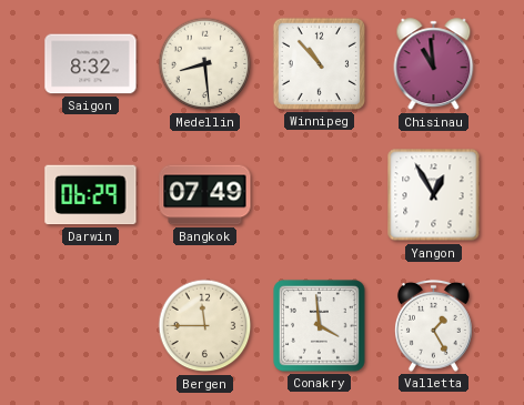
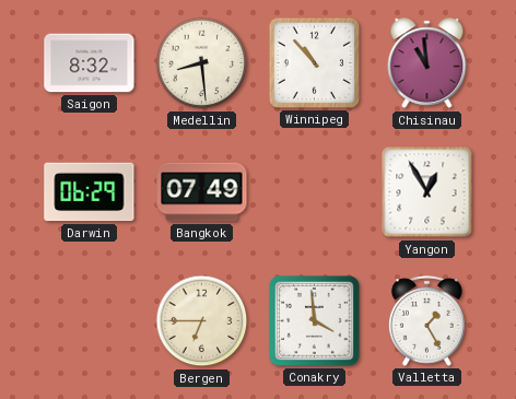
Bergen: 11:45 -> 6:45
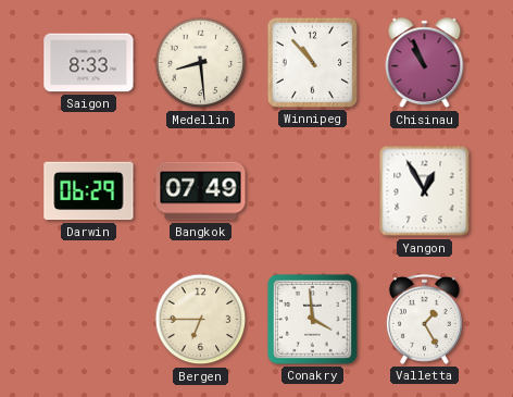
Saigon: 8:32 -> 8:33
Chisinau: 10:59 -> 10:56
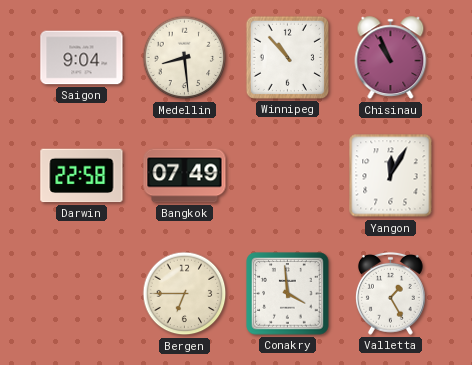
Saigon: 8:33 -> 9:04
Darwin: 06:29 -> 22:58
Yangon: 12:55 -> 12:05
